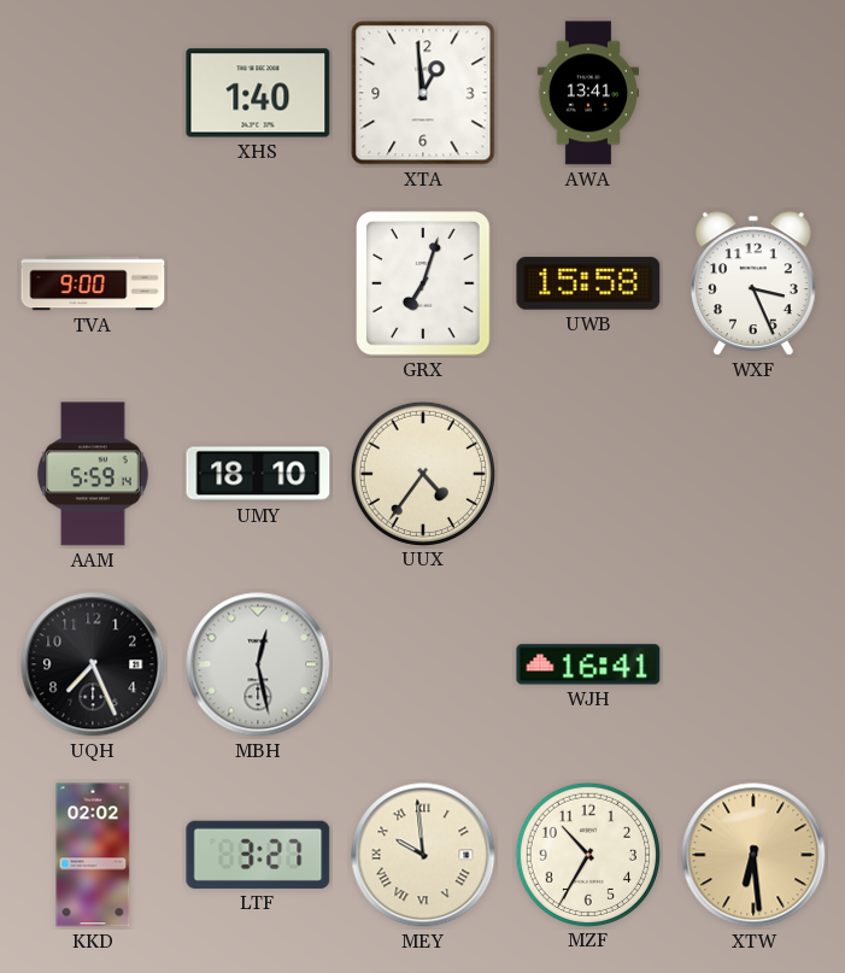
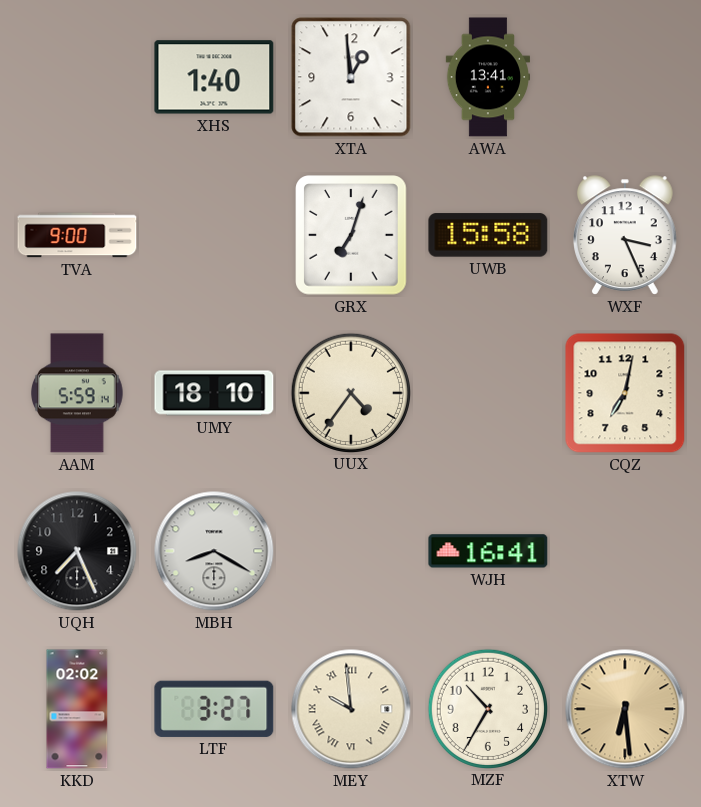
CQZ: none -> 7:02
MBH: 12:28 -> 8:20
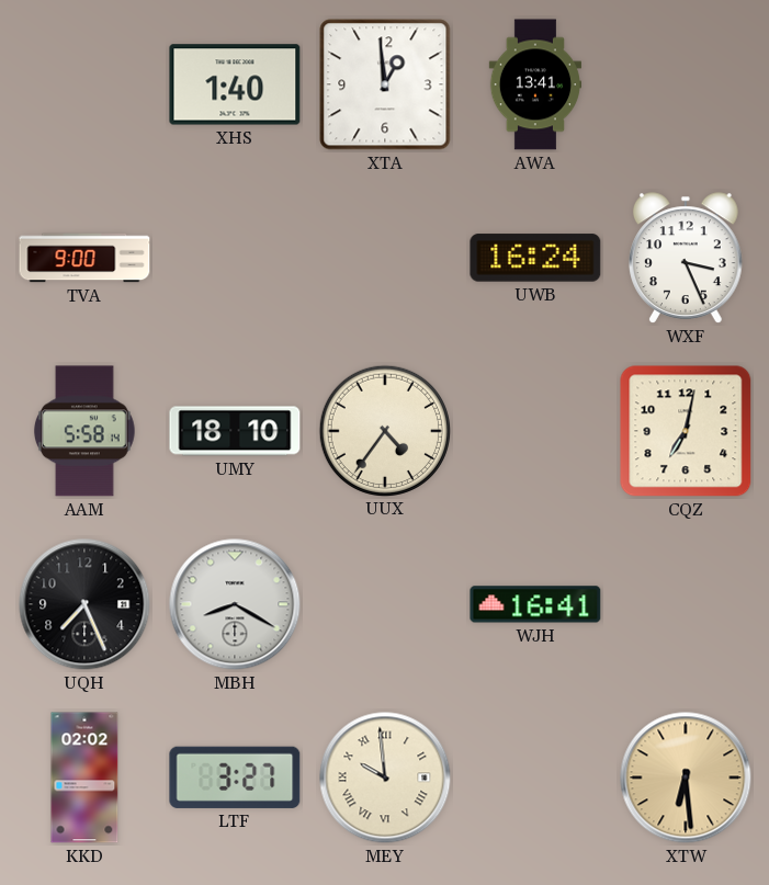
GRX: 7:03 -> none
UWB: 15:58 -> 16:24
AAM: 5:59 -> 5:58
MZF: 10:35 -> none
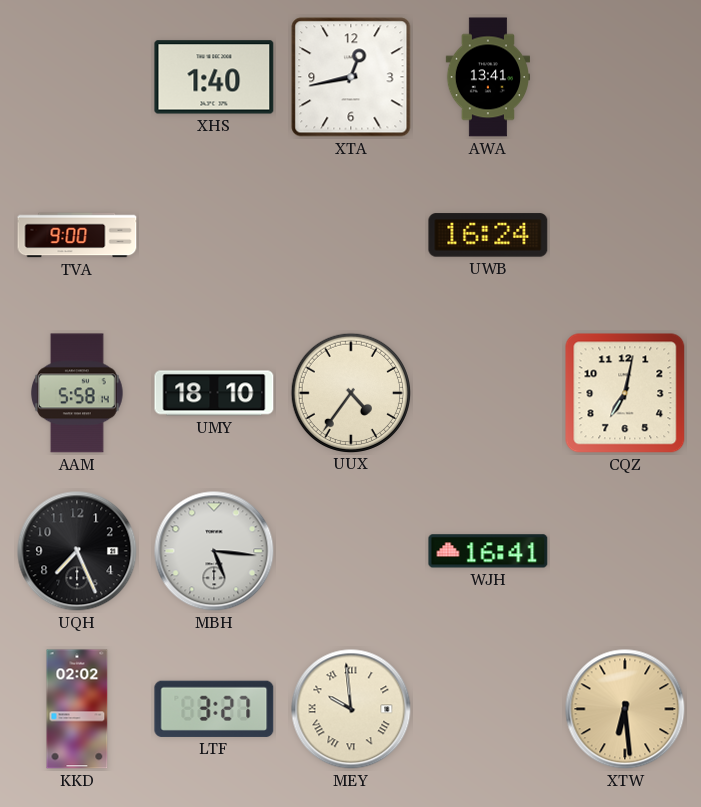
XTA: 12:59 -> 12:43
WXF: 3:26 -> none
MBH: 8:20 -> 5:16
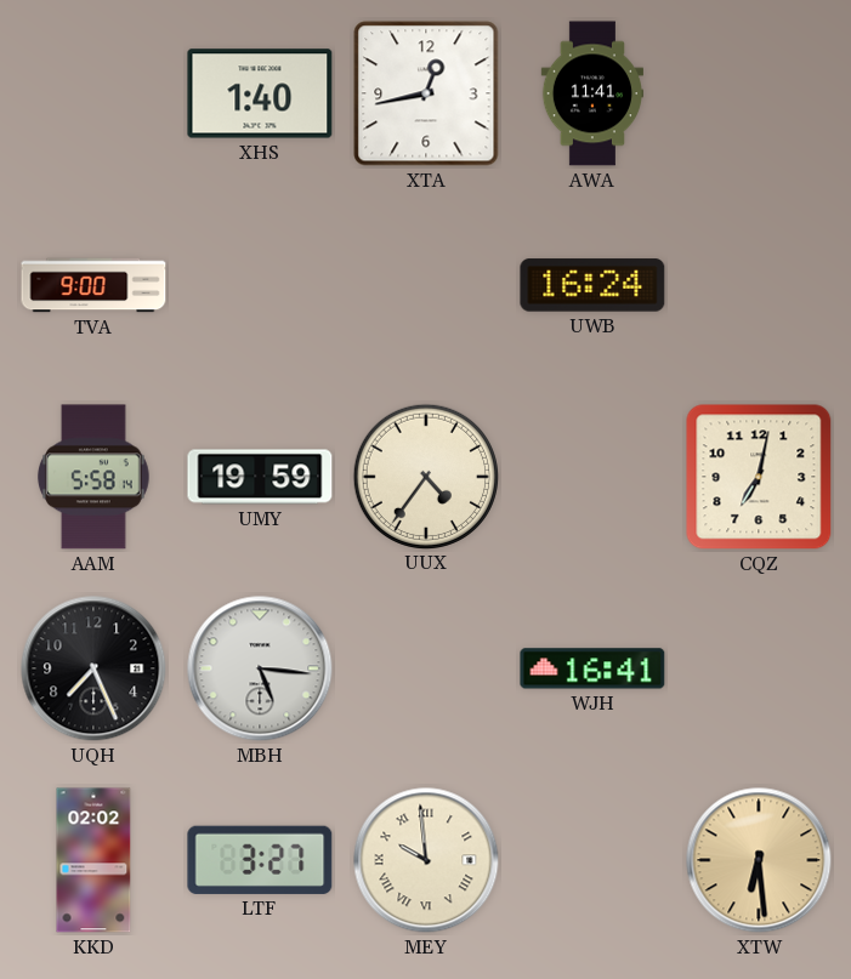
AWA: 13:41 -> 11:41
UMY: 18:10 -> 19:59
